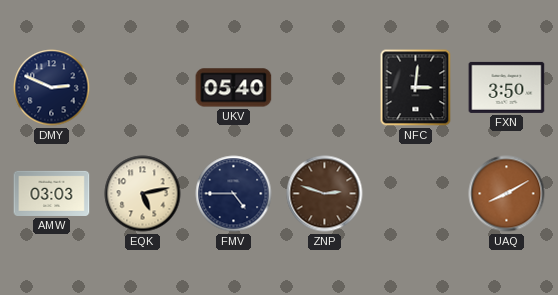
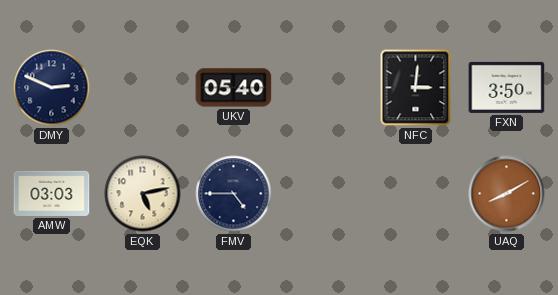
ZNP: 2:48 -> none
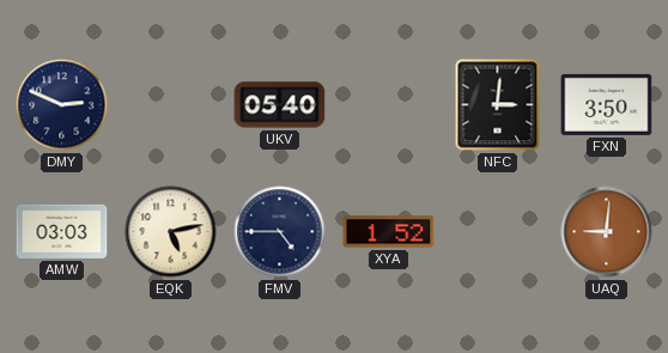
XYA: none -> 1:52
UAQ: 8:10 -> 9:01
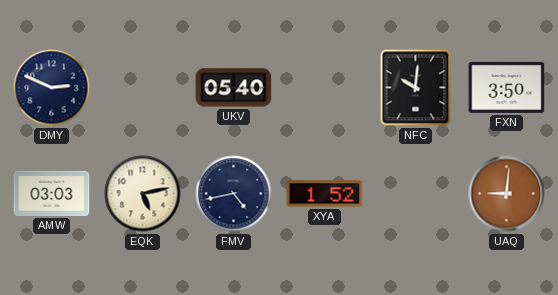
NFC: 3:01 -> 10:01
FMV: 4:45 -> 4:43
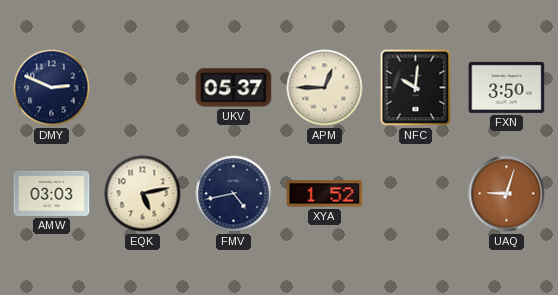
UKV: 05:40 -> 05:37
APM: none -> 12:45
UAQ: 9:01 -> 9:03
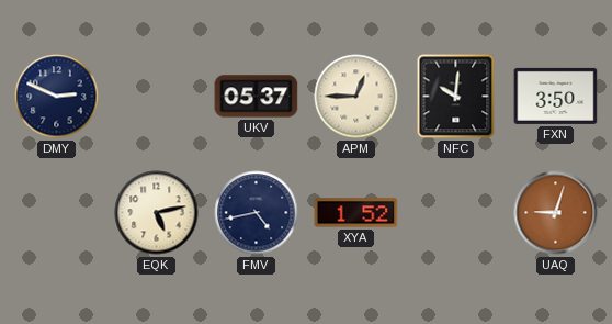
AMW: 03:03 -> none
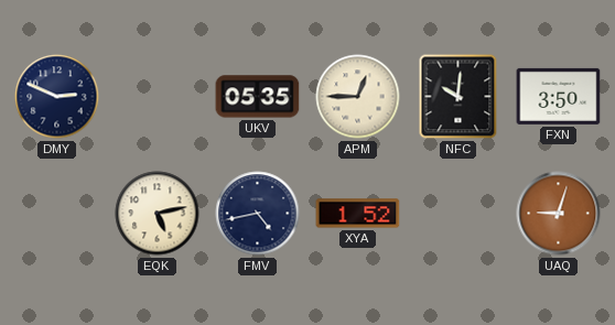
UKV: 05:37 -> 05:35
